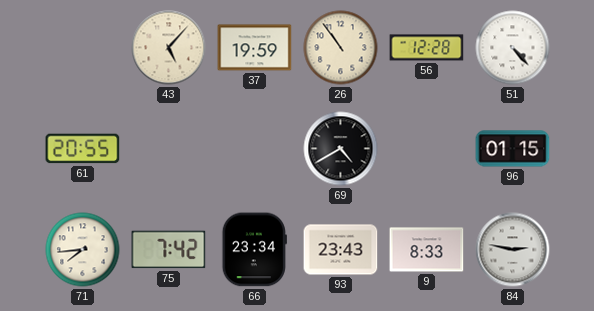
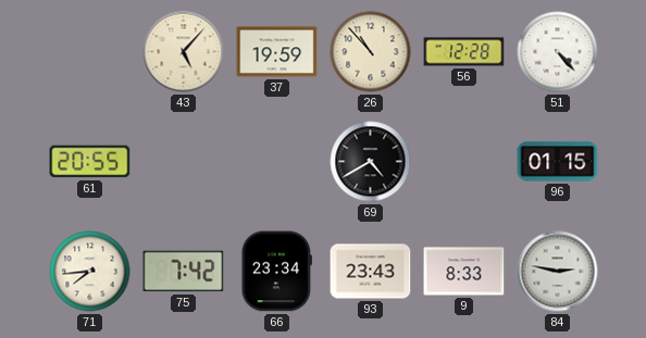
26: 10:54 -> 10:53
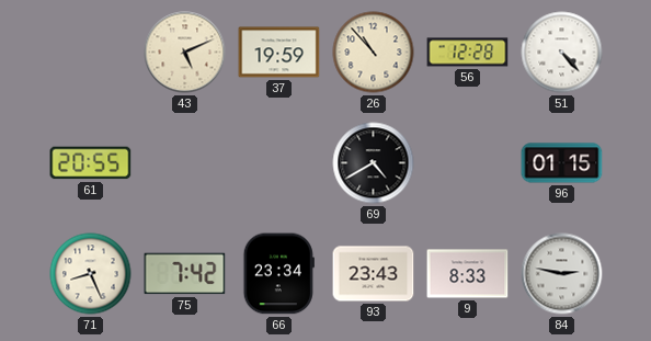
43: 5:07 -> 5:11
71: 7:44 -> 8:26
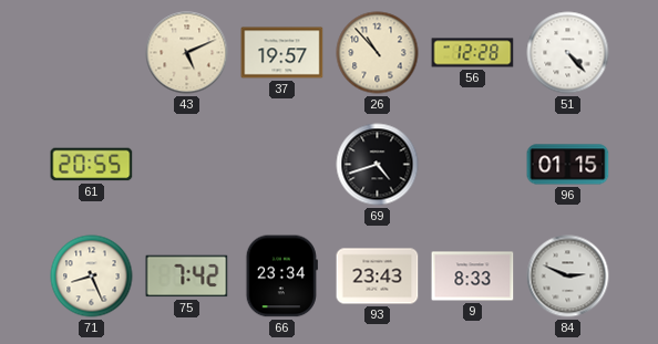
37: 19:59 -> 19:57
69: 4:40 -> 4:42
84: 2:47 -> 2:49
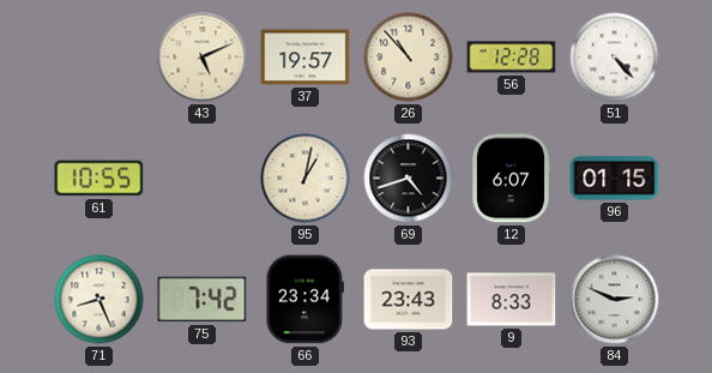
61: 20:55 -> 10:55
95: none -> 1:02
12: none -> 6:07
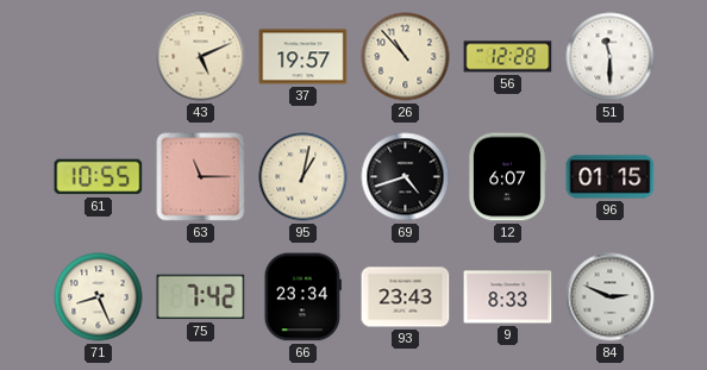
51: 4:23 -> 11:30
63: none -> 11:15
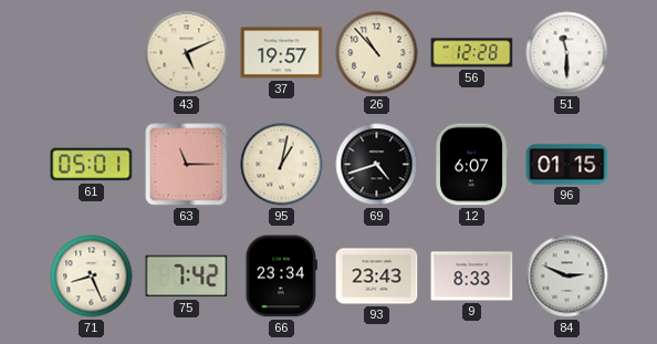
61: 10:55 -> 05:01
